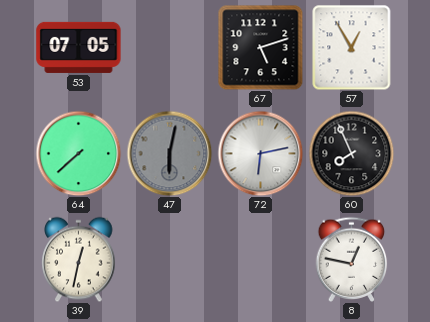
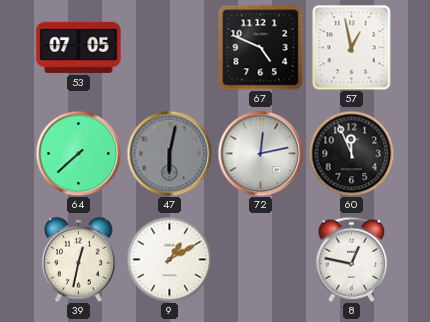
67: 5:12 -> 4:49
57: 12:55 -> 12:58
72: 6:13 -> 12:13
60: 7:56 -> 11:56
9: none -> 1:10
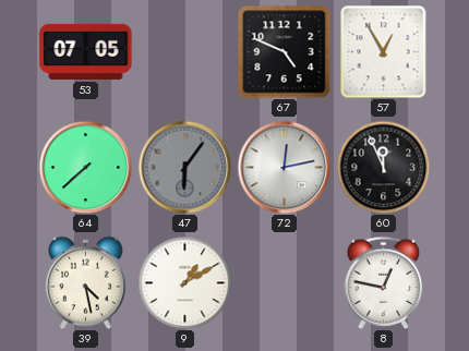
57: 12:58 -> 12:55
47: 6:02 -> 6:06
39: 12:32 -> 4:28
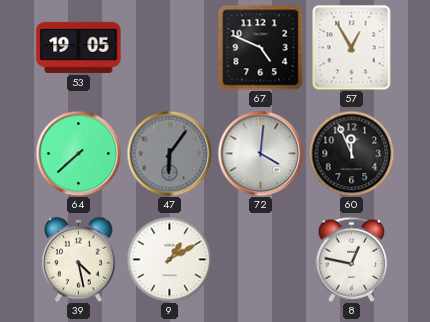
53: 07:05 -> 19:05
72: 12:13 -> 4:01
